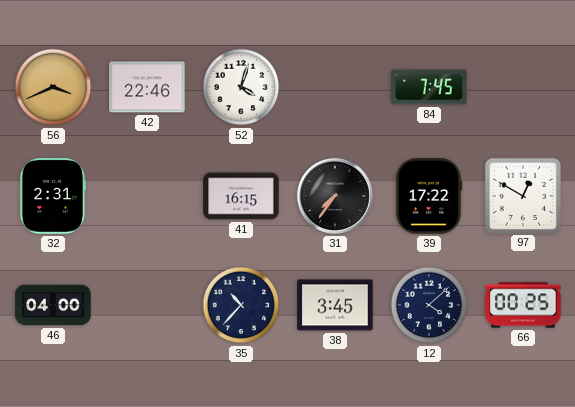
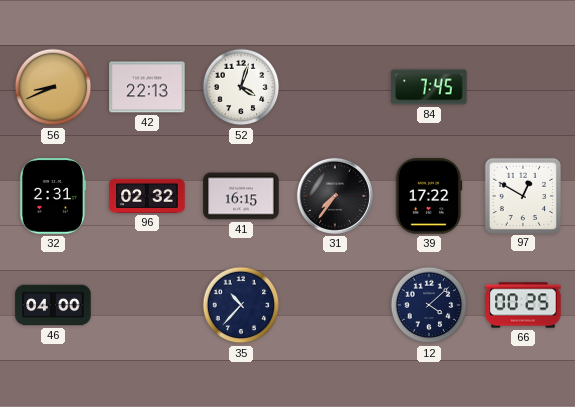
56: 3:41 -> 8:41
42: 22:46 -> 22:13
96: none -> 02:32
38: 3:45 -> none
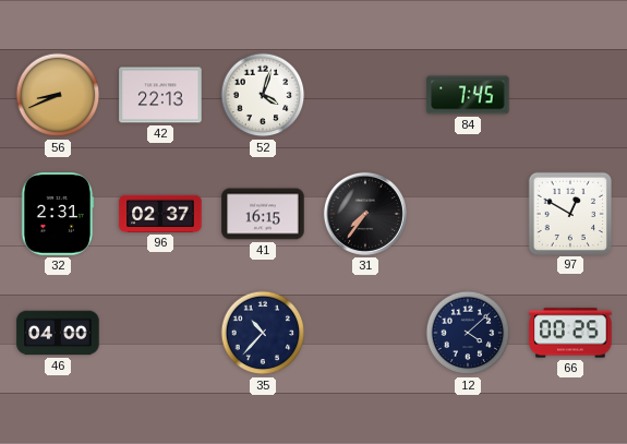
96: 02:32 -> 02:37
39: 17:22 -> none
